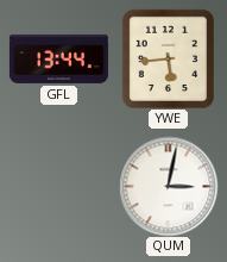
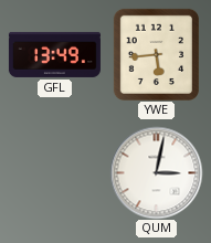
GFL: 13:44 -> 13:49
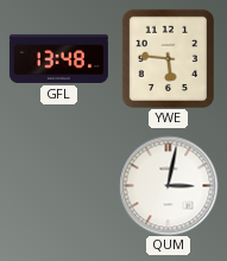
GFL: 13:49 -> 13:48
YWE: 5:44 -> 5:46
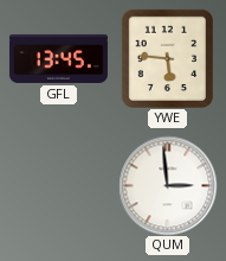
GFL: 13:48 -> 13:45
QUM: 3:02 -> 2:59
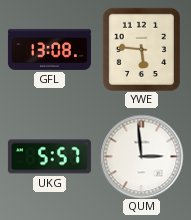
GFL: 13:45 -> 13:08
UKG: none -> 5:57
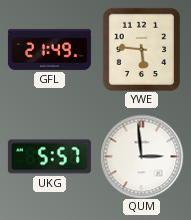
GFL: 13:08 -> 21:49
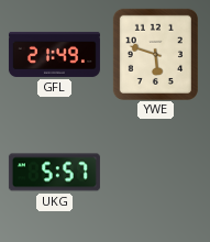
YWE: 5:46 -> 5:48
QUM: 2:59 -> none
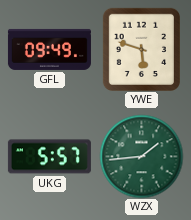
GFL: 21:49 -> 09:49
WZX: none -> 1:44
